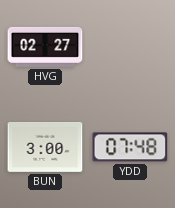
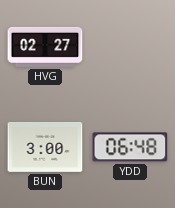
YDD: 07:48 -> 06:48
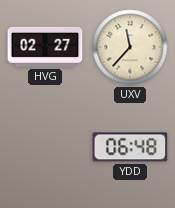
UXV: none -> 11:37
BUN: 3:00 -> none
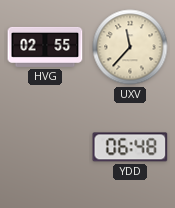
HVG: 02:27 -> 02:55
